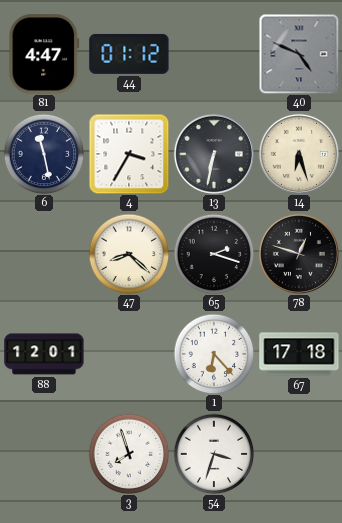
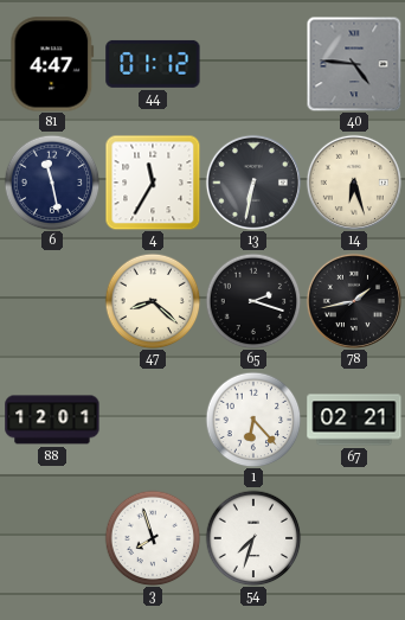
40: 4:49 -> 4:46
4: 3:35 -> 11:35
78: 12:48 -> 1:43
67: 17:18 -> 02:21
54: 3:33 -> 7:33
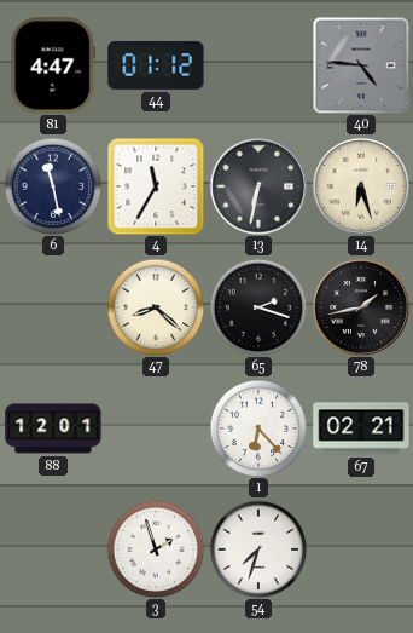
3: 7:57 -> 1:57
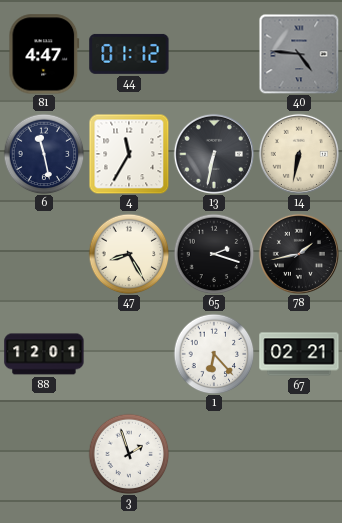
14: 6:27 -> 6:32
47: 8:22 -> 8:25
54: 7:33 -> none
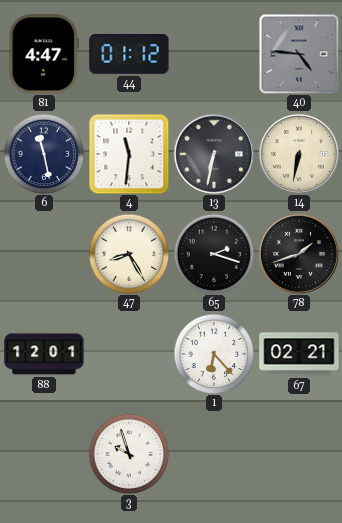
4: 11:35 -> 11:31
78: 1:43 -> 1:42
3: 1:57 -> 9:57
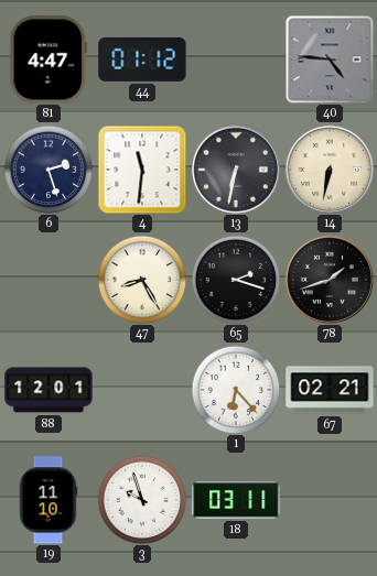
6: 11:28 -> 2:27
19: none -> 11:10
18: none -> 03:11
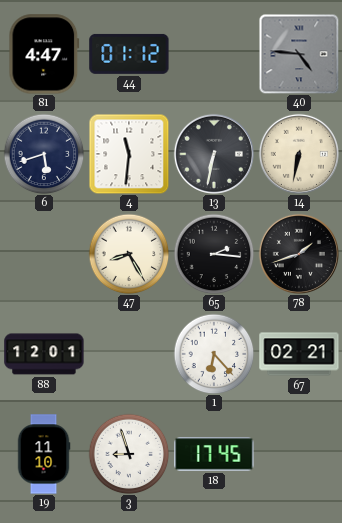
6: 2:27 -> 5:42
65: 2:18 -> 2:16
3: 9:57 -> 8:57
18: 03:11 -> 17:45
